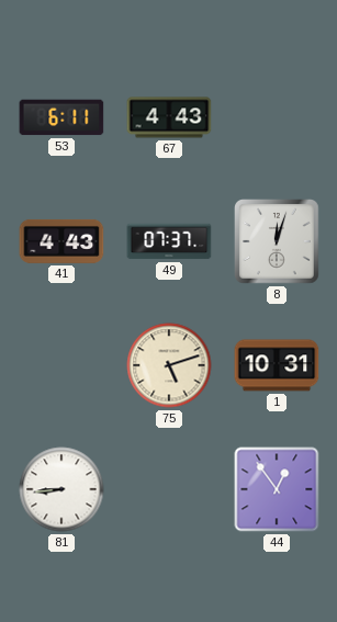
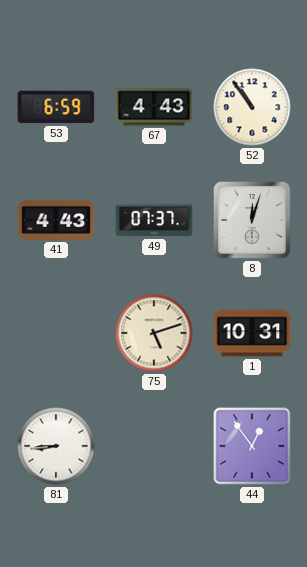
53: 6:11 -> 6:59
52: none -> 10:54
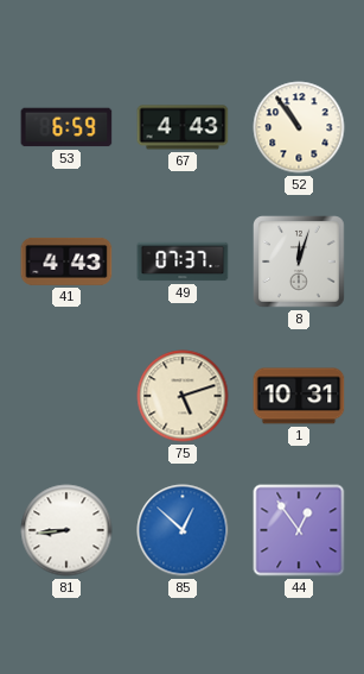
85: none -> 12:52
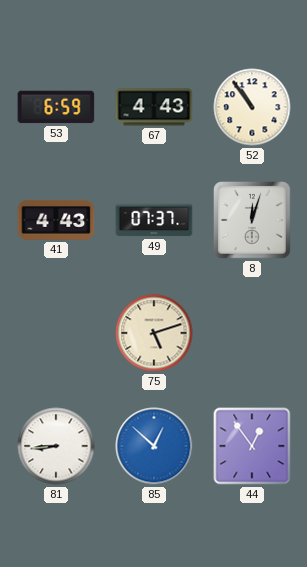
1: 10:31 -> none
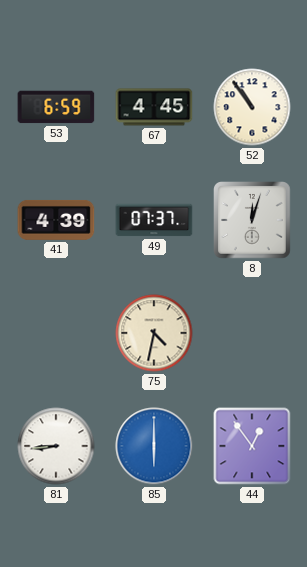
67: 4:43 -> 4:45
41: 4:43 -> 4:39
75: 5:12 -> 4:32
85: 12:52 -> 6:00
